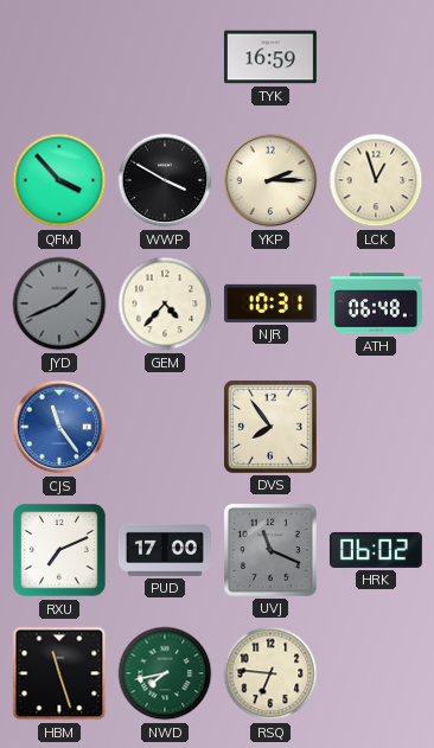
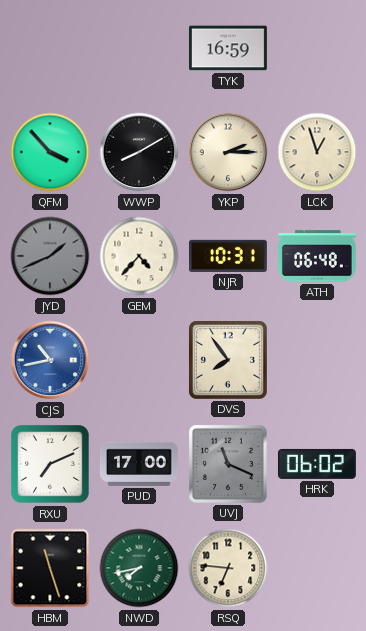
WWP: 3:50 -> 8:10
CJS: 11:24 -> 10:43
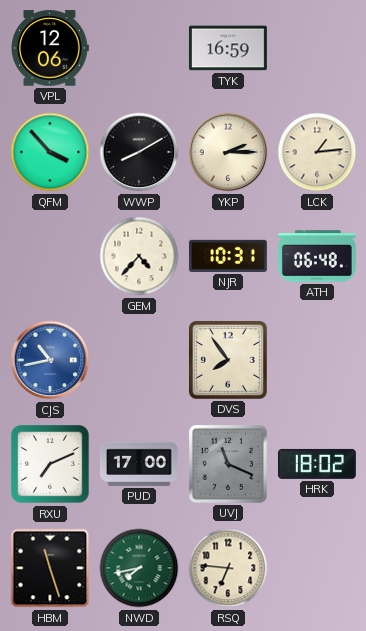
VPL: none -> 12:06
LCK: 12:57 -> 1:14
JYD: 1:41 -> none
HRK: 06:02 -> 18:02
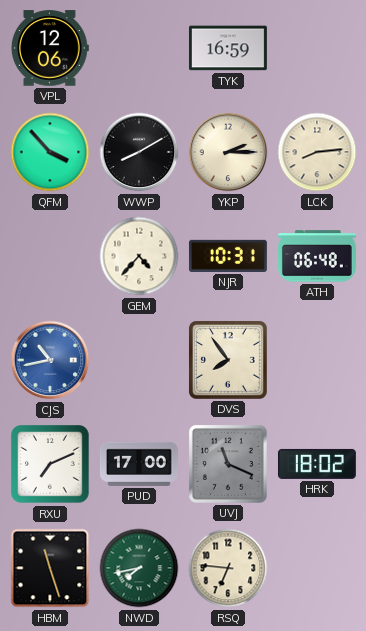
LCK: 1:14 -> 8:14
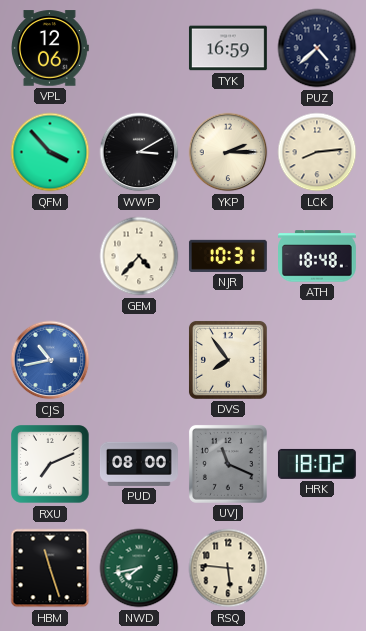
PUZ: none -> 4:38
WWP: 8:10 -> 3:10
ATH: 06:48 -> 18:48
PUD: 17:00 -> 08:00
RSQ: 6:46 -> 5:46
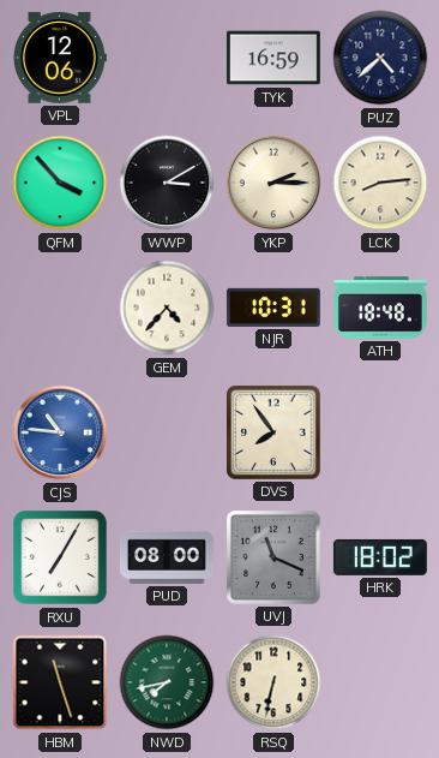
CJS: 10:43 -> 10:46
RXU: 7:11 -> 7:05
RSQ: 5:46 -> 6:32
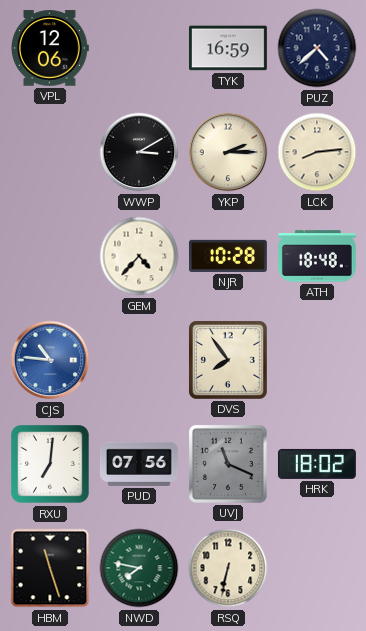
QFM: 3:53 -> none
NJR: 10:31 -> 10:28
RXU: 7:05 -> 7:01
PUD: 08:00 -> 07:56
NWD: 7:43 -> 7:47
